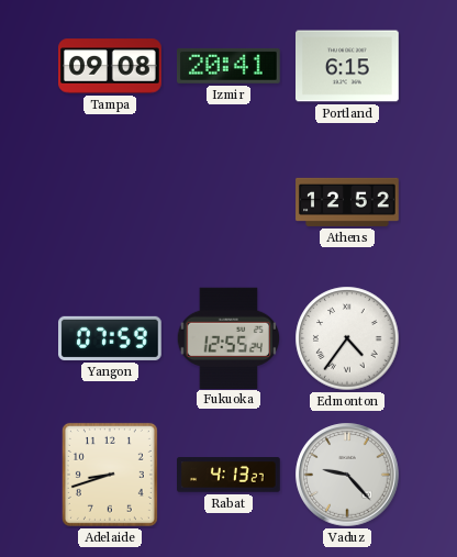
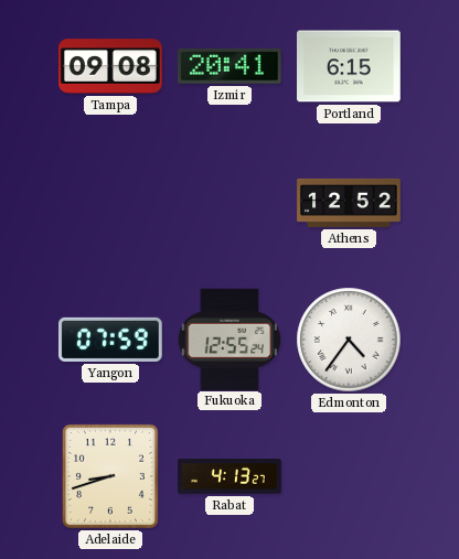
Vaduz: 9:23 -> none
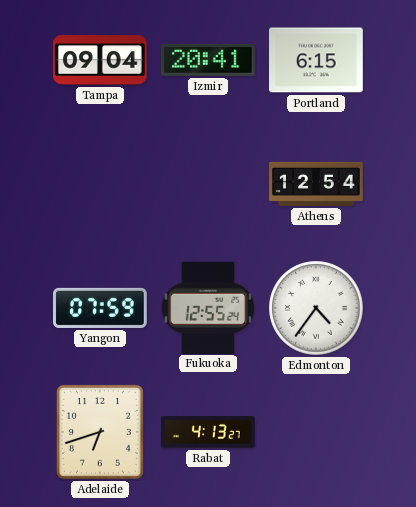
Tampa: 09:08 -> 09:04
Athens: 12:52 -> 12:54
Adelaide: 8:42 -> 6:42
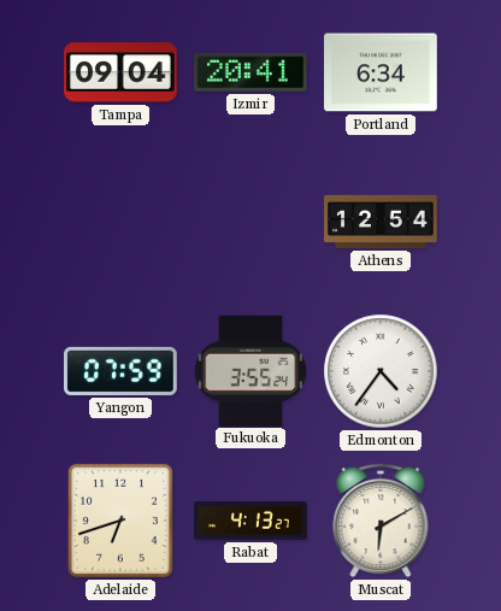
Portland: 6:15 -> 6:34
Fukuoka: 12:55 -> 3:55
Muscat: none -> 6:10
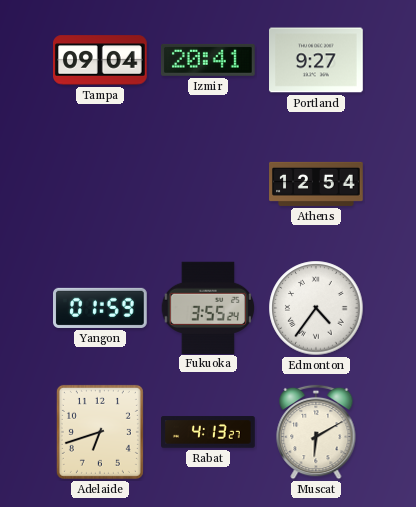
Portland: 6:34 -> 9:27
Yangon: 07:59 -> 01:59
